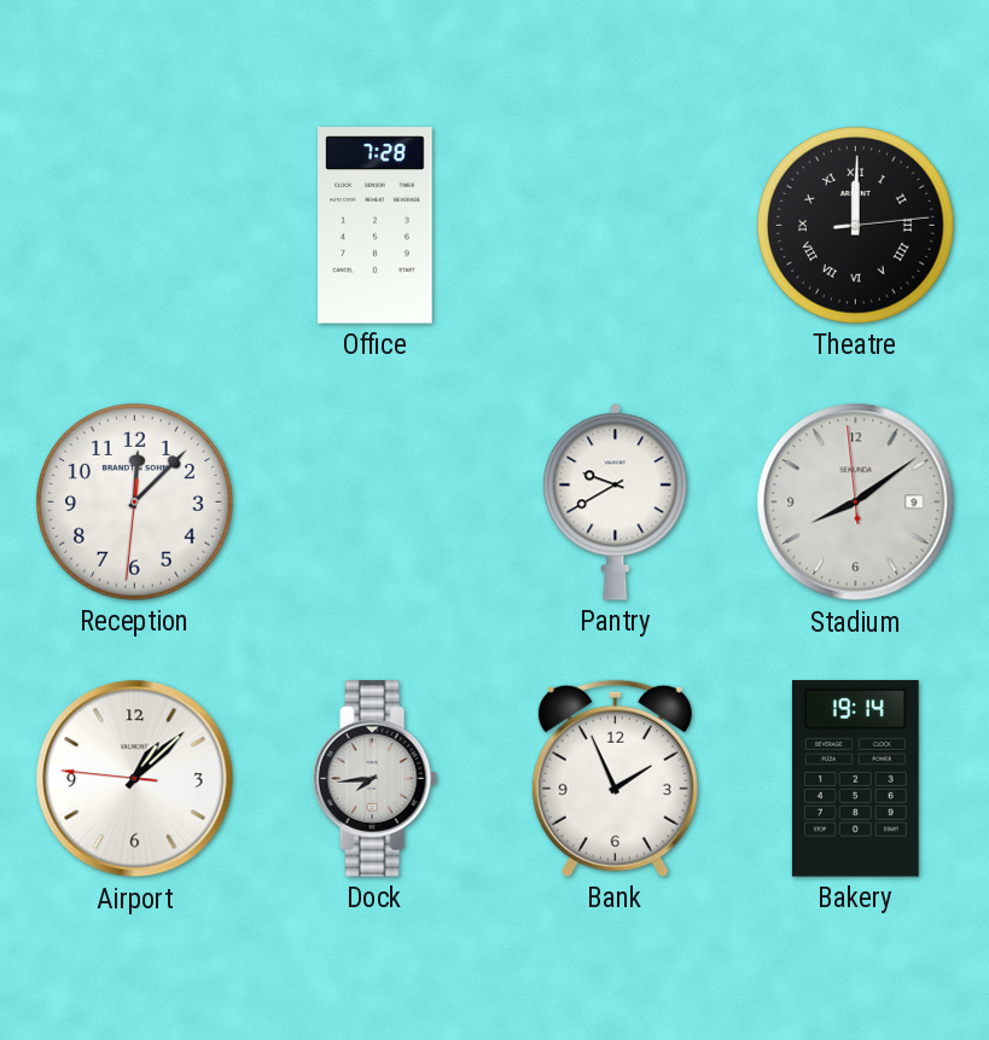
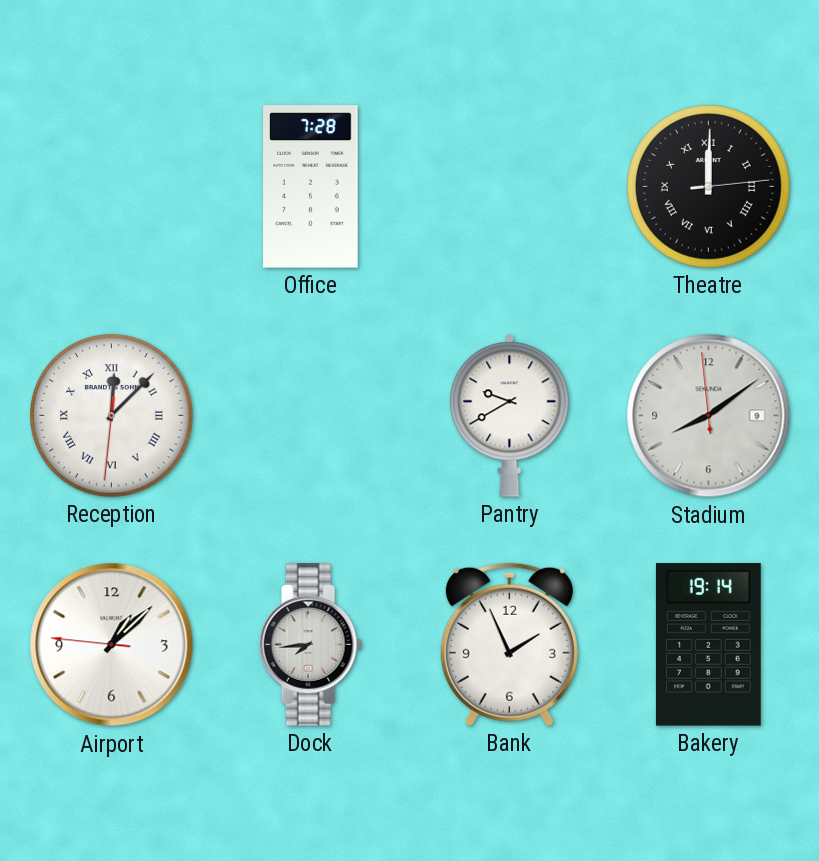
Reception numerals: Arabic -> Roman
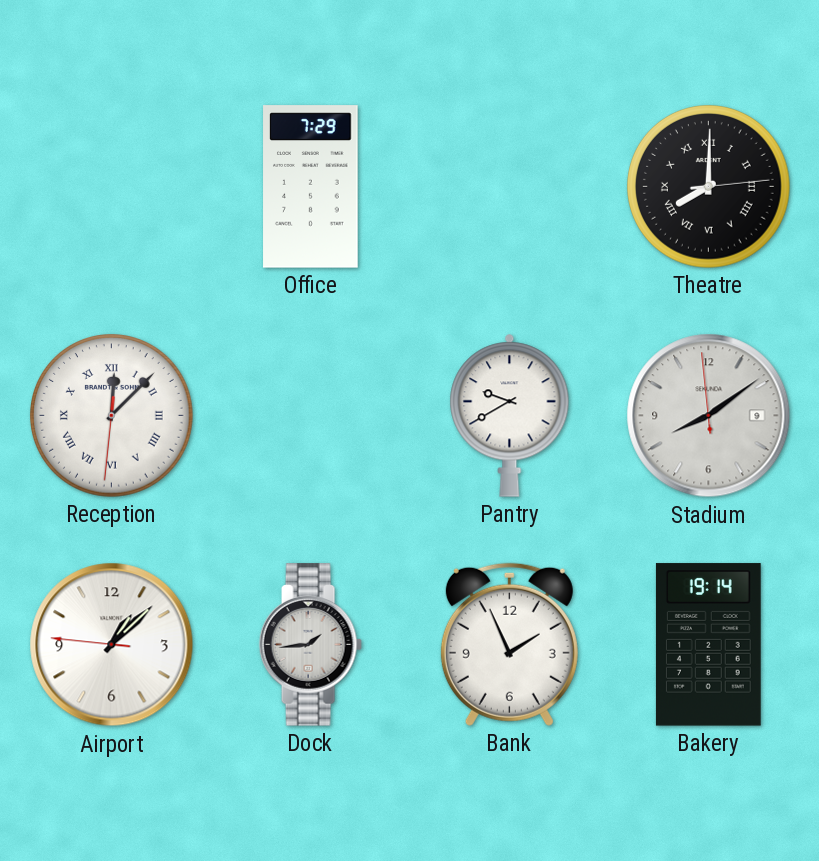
Office: 7:28 -> 7:29
Theatre: 12:00 -> 8:00
Dock: 7:44 -> 1:44
